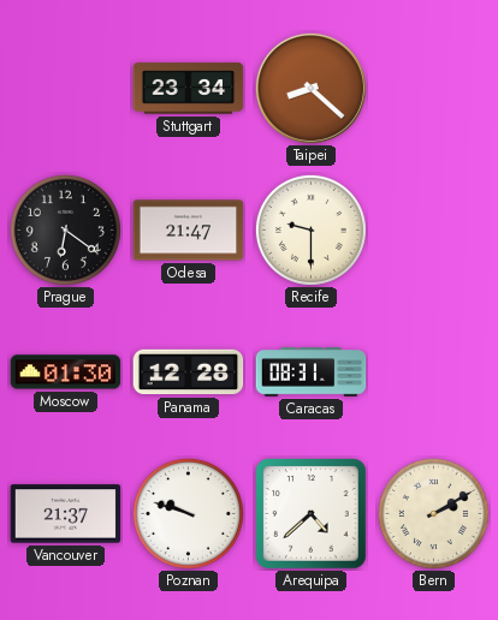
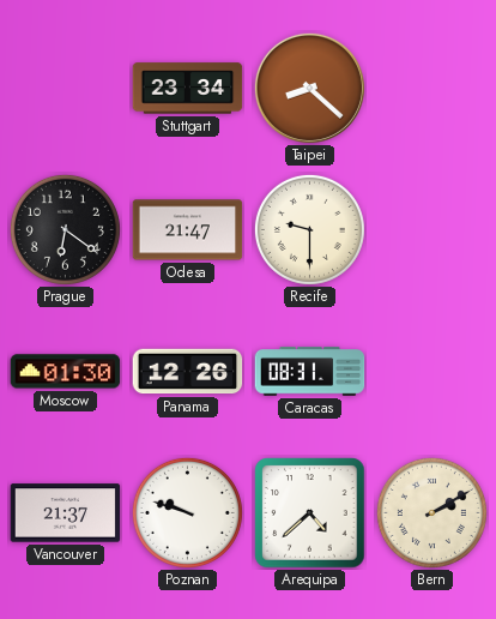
Panama: 12:28 -> 12:26
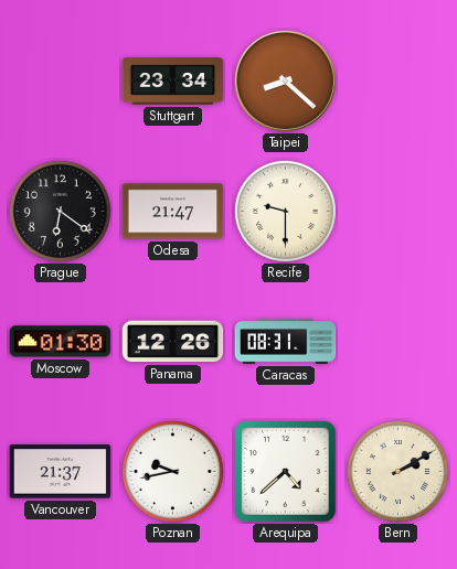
Poznan: 9:48 -> 9:43
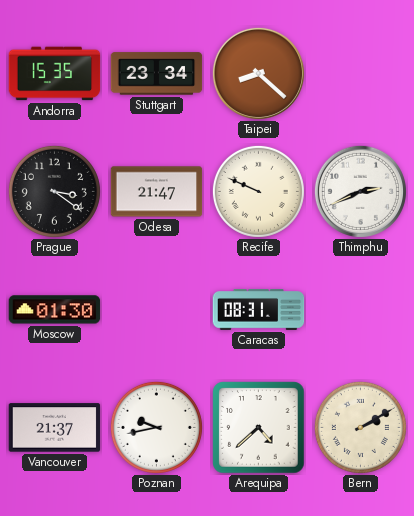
Andorra: none -> 15:35
Prague: 6:21 -> 3:21
Recife: 9:30 -> 9:49
Thimphu: none -> 2:41
Panama: 12:26 -> none
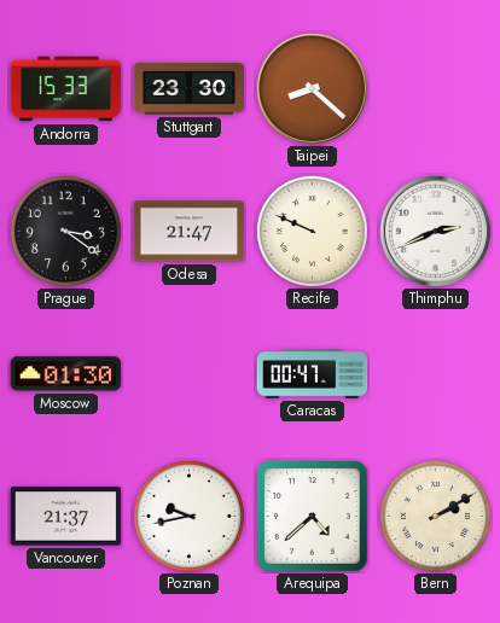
Andorra: 15:35 -> 15:33
Stuttgart: 23:34 -> 23:30
Caracas: 08:31 -> 00:47
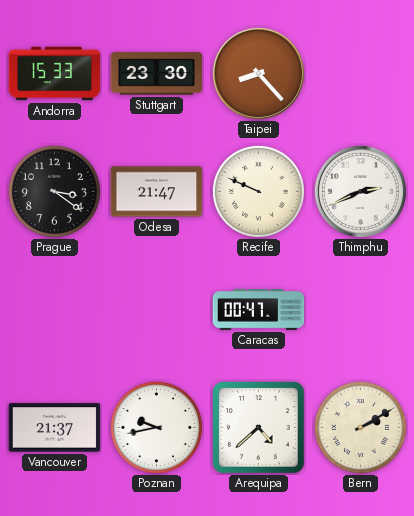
Taipei: 8:22 -> 8:23
Moscow: 01:30 -> none
